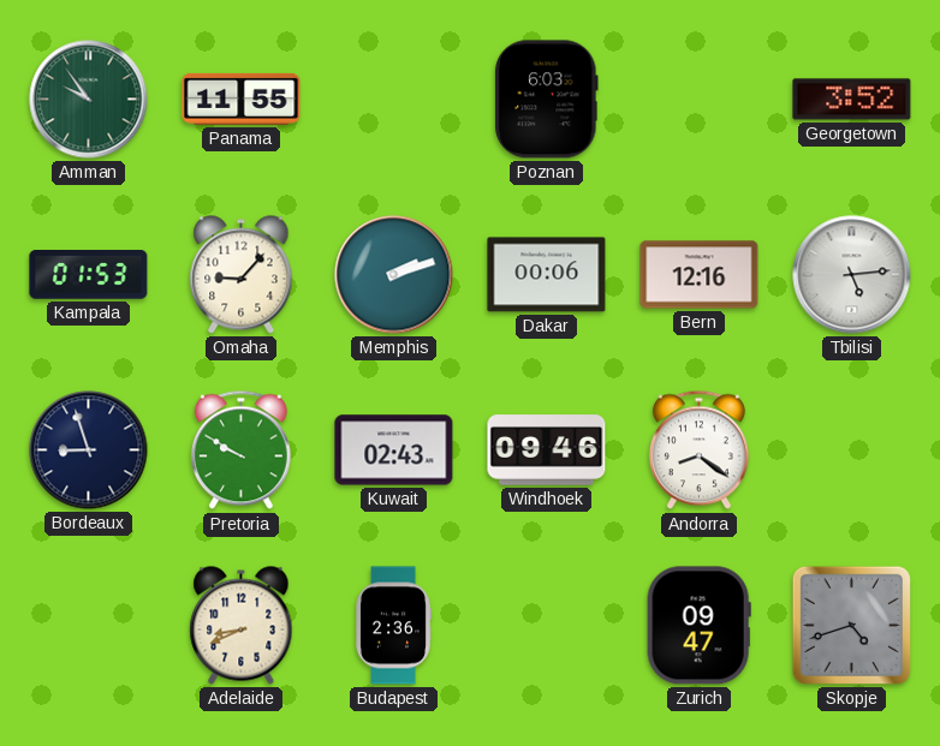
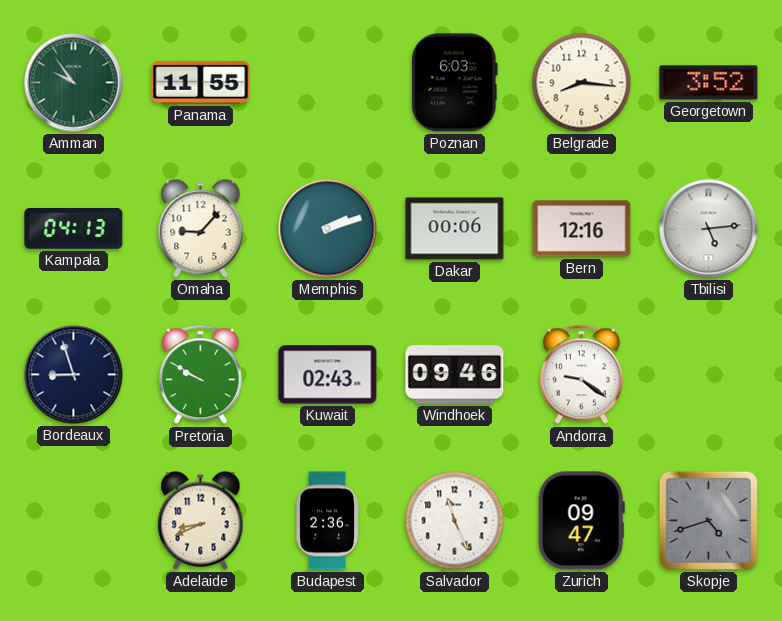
Belgrade: none -> 8:16
Kampala: 01:53 -> 04:13
Andorra: 8:21 -> 9:21
Salvador: none -> 11:26
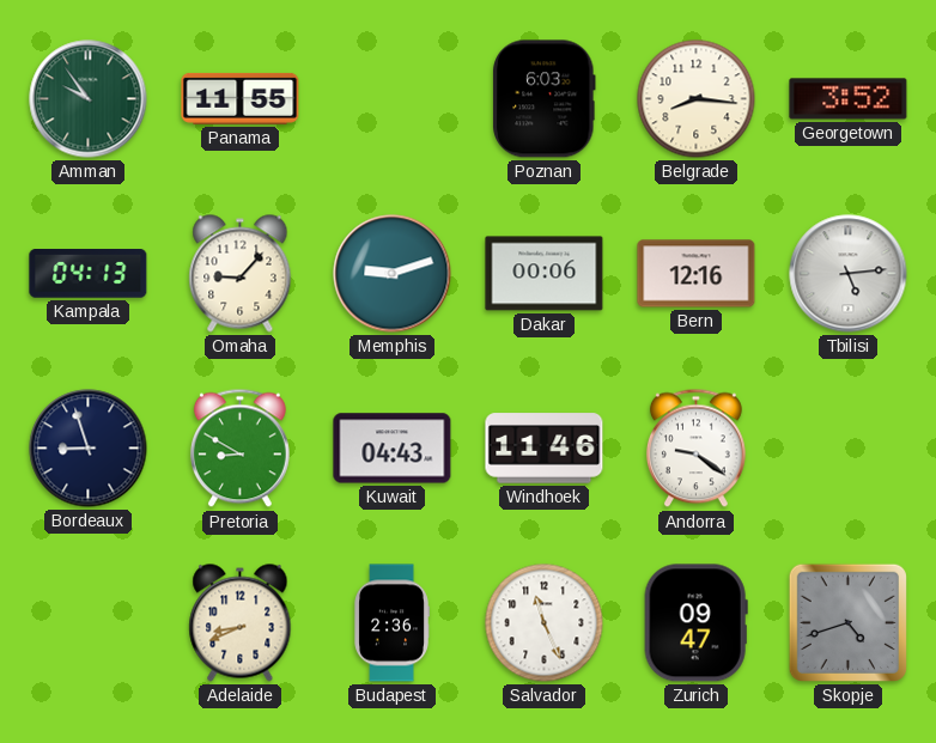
Memphis: 2:12 -> 9:12
Pretoria: 9:50 -> 8:50
Kuwait: 02:43 -> 04:43
Windhoek: 09:46 -> 11:46
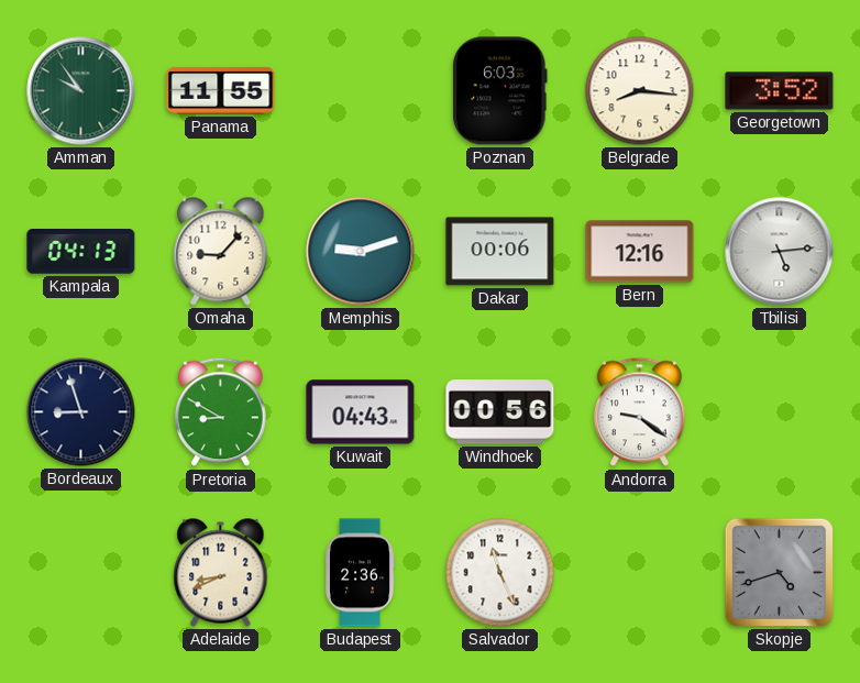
Windhoek: 11:46 -> 00:56
Zurich: 09:47 -> none
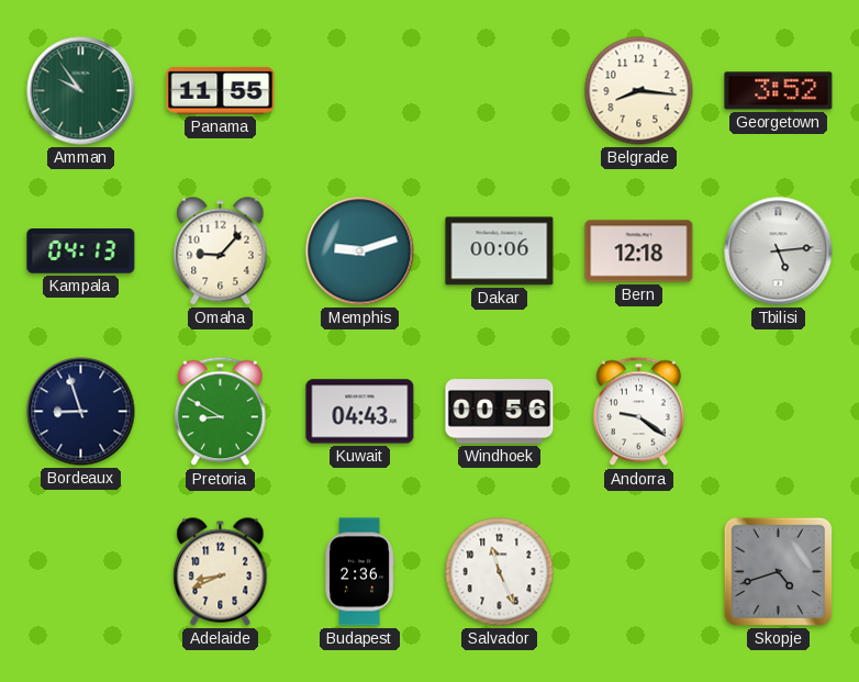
Poznan: 6:03 -> none
Bern: 12:16 -> 12:18
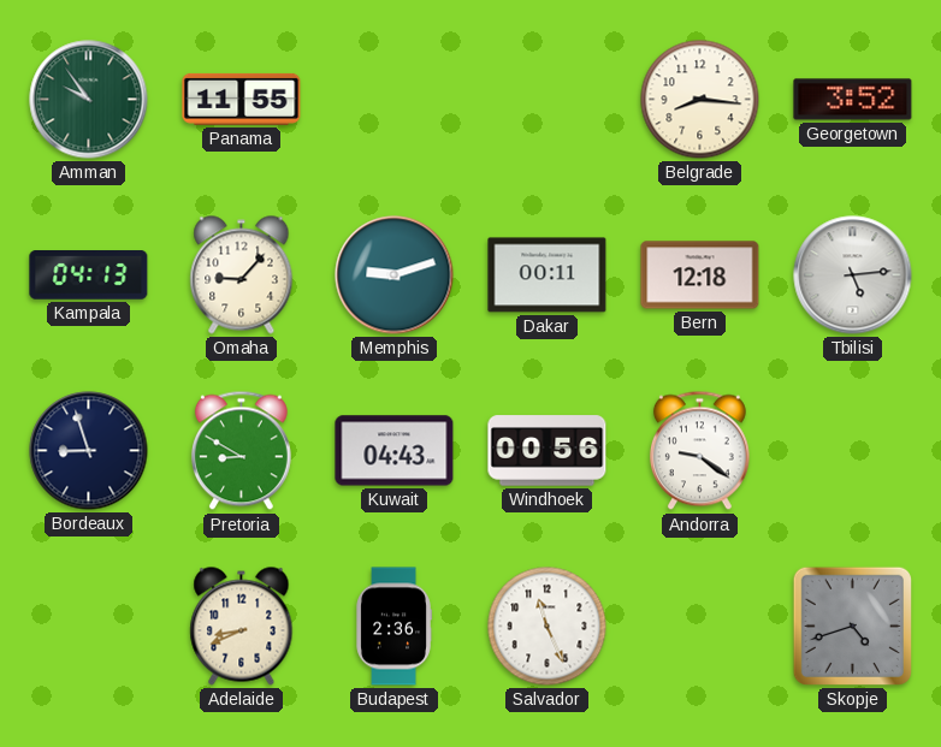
Dakar: 00:06 -> 00:11
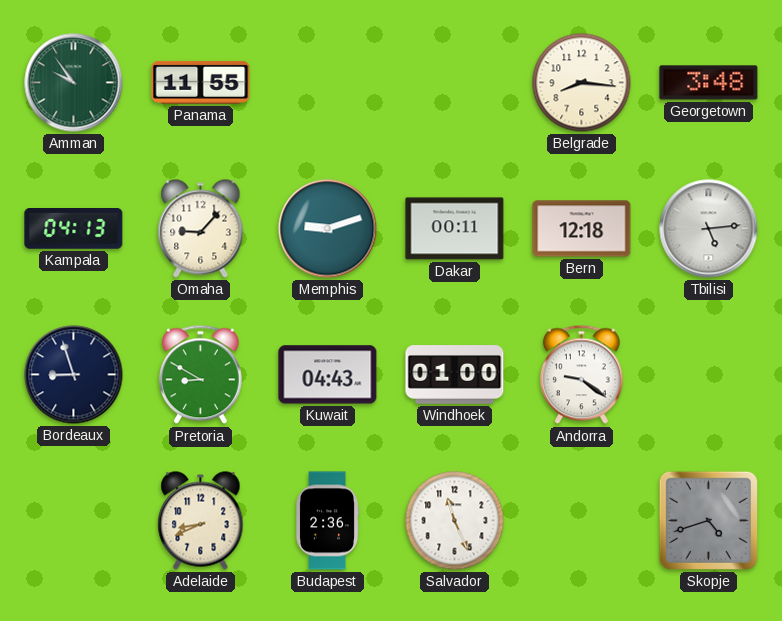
Georgetown: 3:52 -> 3:48
Windhoek: 00:56 -> 01:00
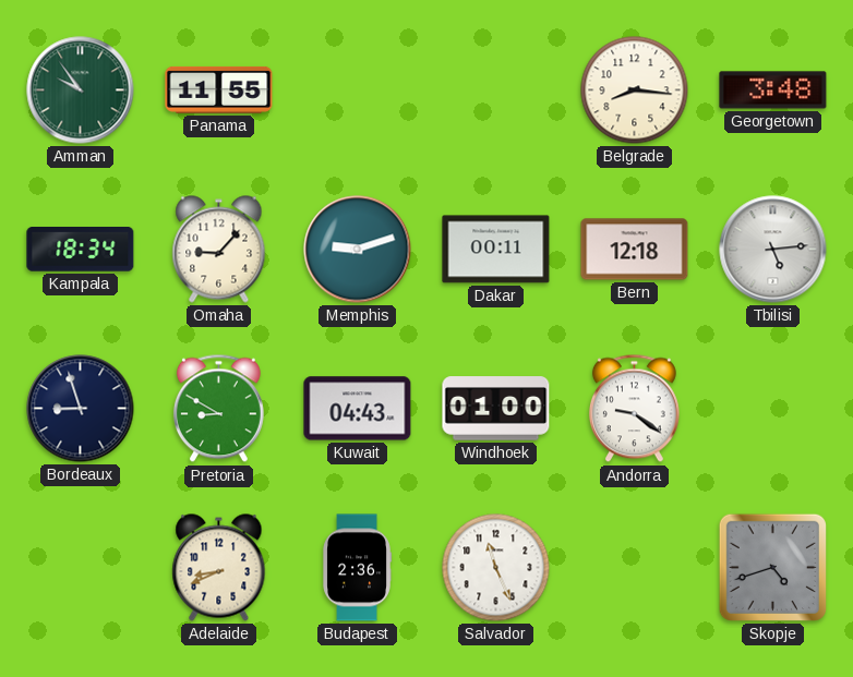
Kampala: 04:13 -> 18:34
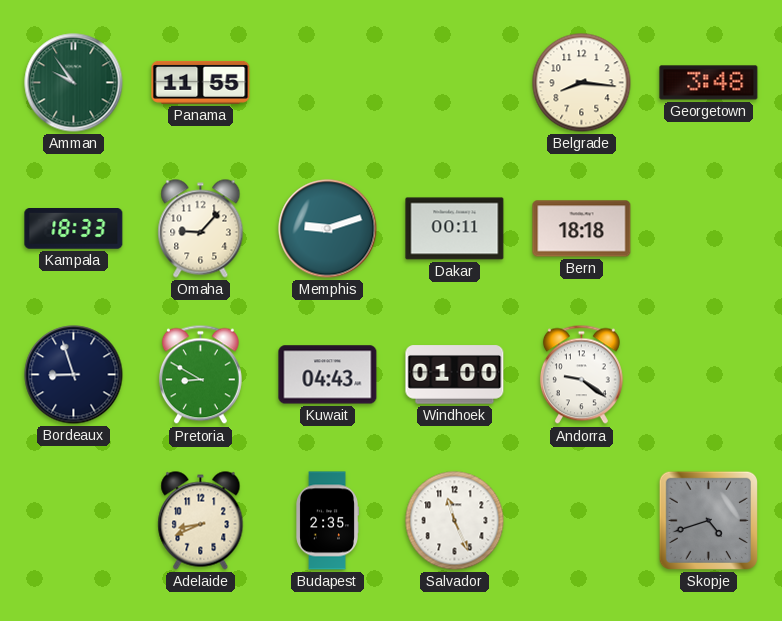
Kampala: 18:34 -> 18:33
Bern: 12:18 -> 18:18
Tbilisi: 5:14 -> none
Budapest: 2:36 -> 2:35
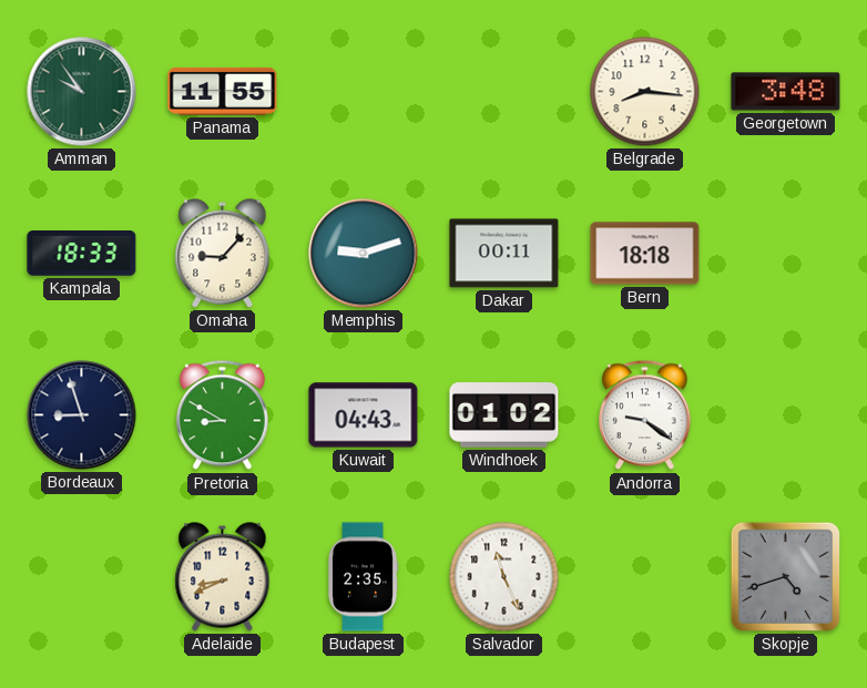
Windhoek: 01:00 -> 01:02
